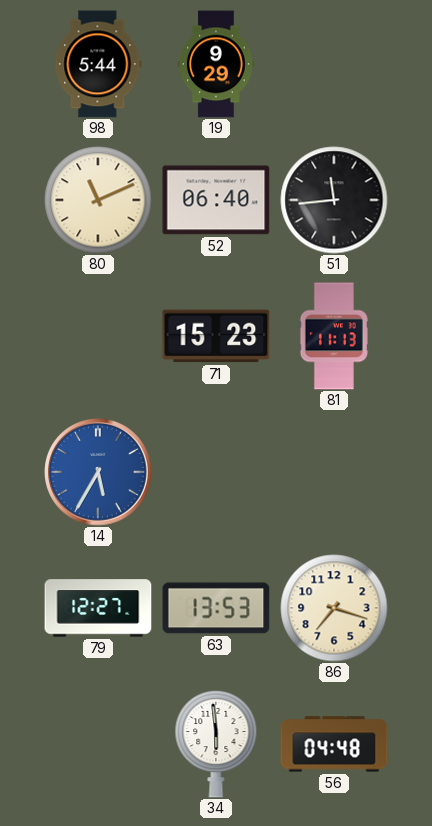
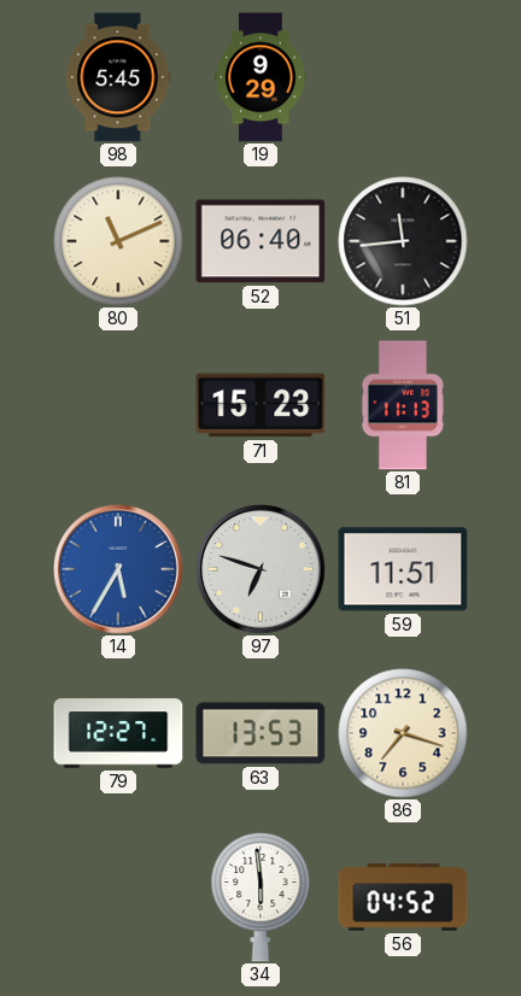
98: 5:44 -> 5:45
97: none -> 6:48
59: none -> 11:51
56: 04:48 -> 04:52
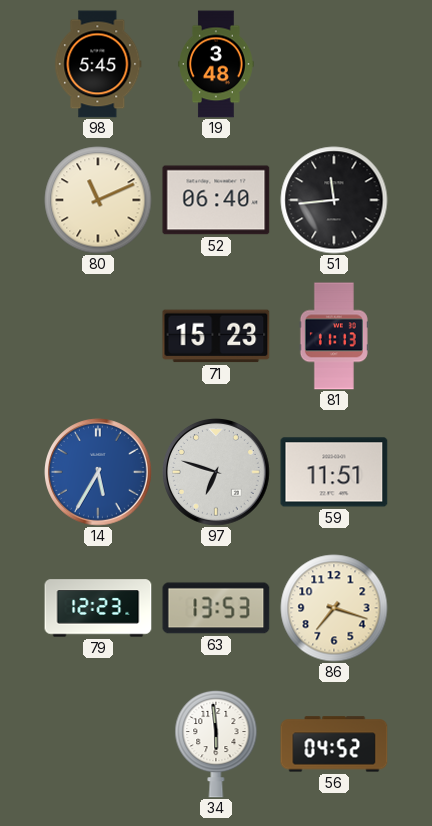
19: 9:29 -> 3:48
79: 12:27 -> 12:23
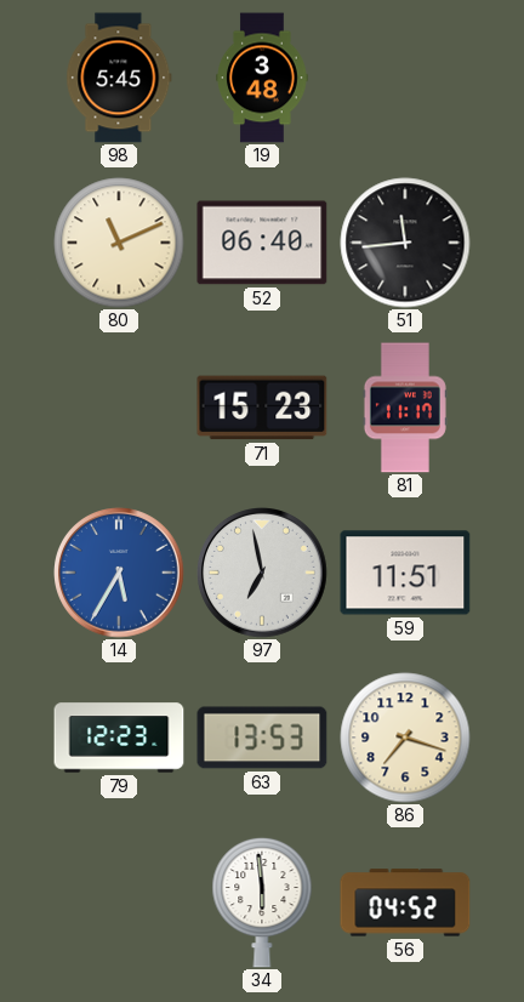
81: 11:13 -> 11:17
97: 6:48 -> 6:58
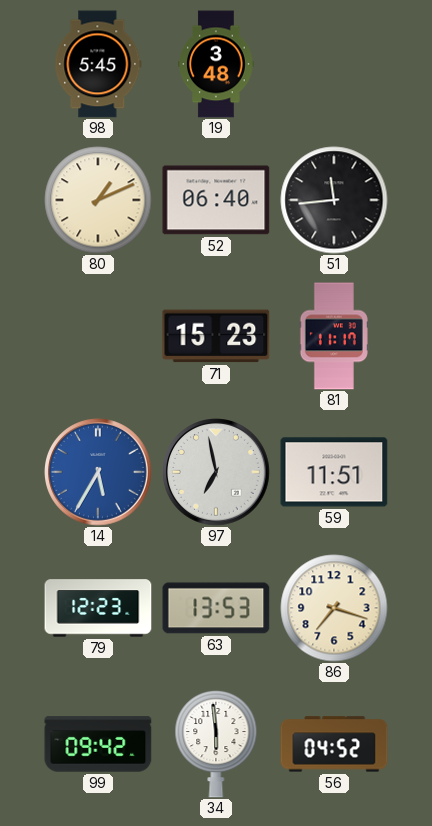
80: 11:11 -> 1:11
99: none -> 09:42
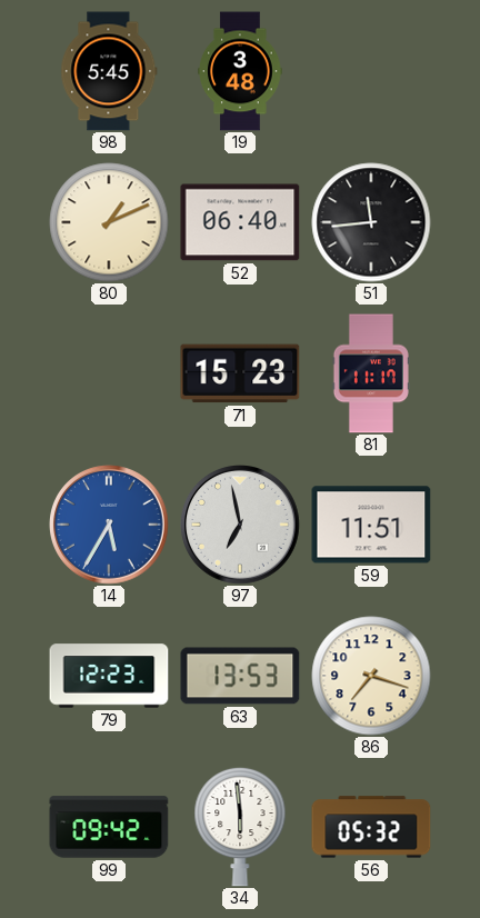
56: 04:52 -> 05:32
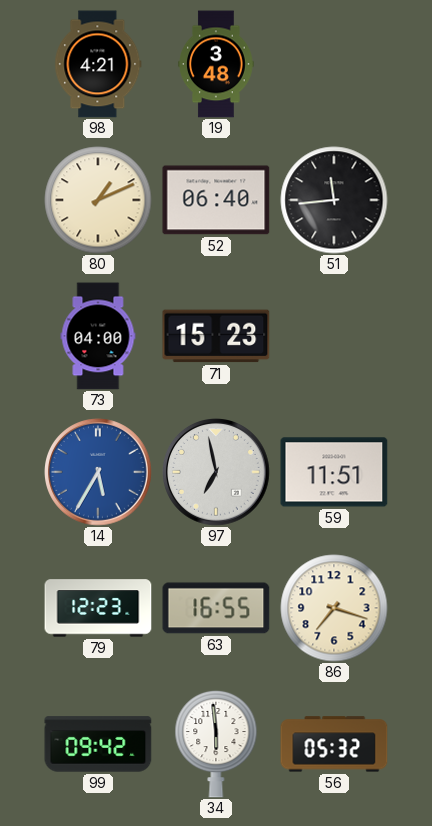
98: 5:45 -> 4:21
73: none -> 04:00
81: 11:17 -> none
63: 13:53 -> 16:55
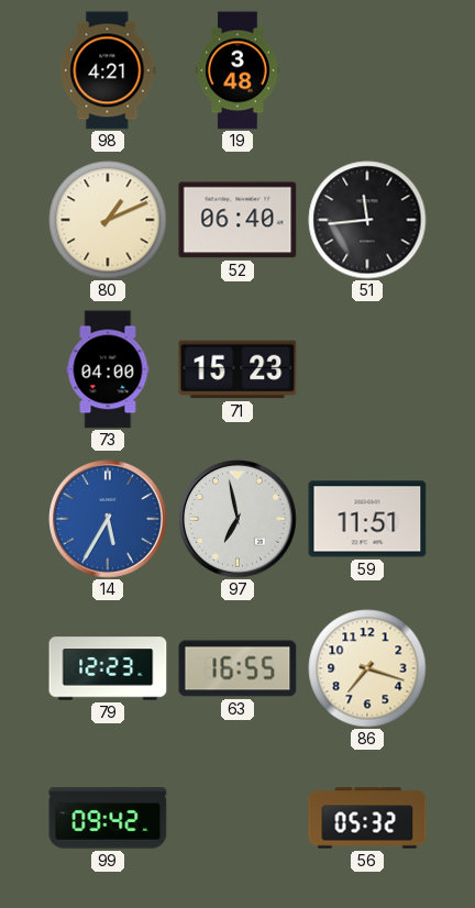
34: 5:59 -> none
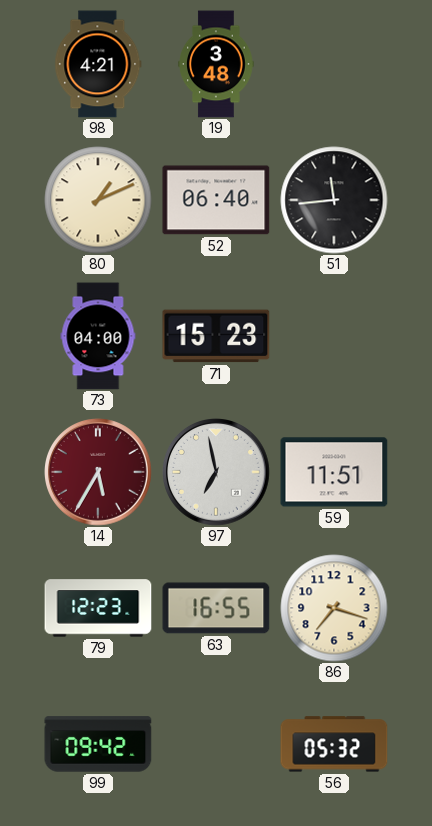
14 dial: blue -> burgundy
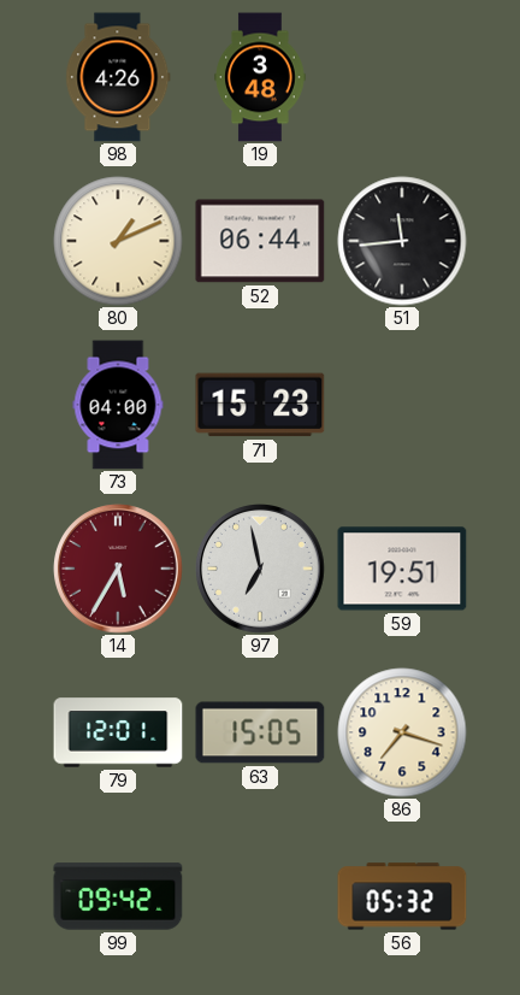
98: 4:21 -> 4:26
52: 06:40 -> 06:44
59: 11:51 -> 19:51
79: 12:23 -> 12:01
63: 16:55 -> 15:05
